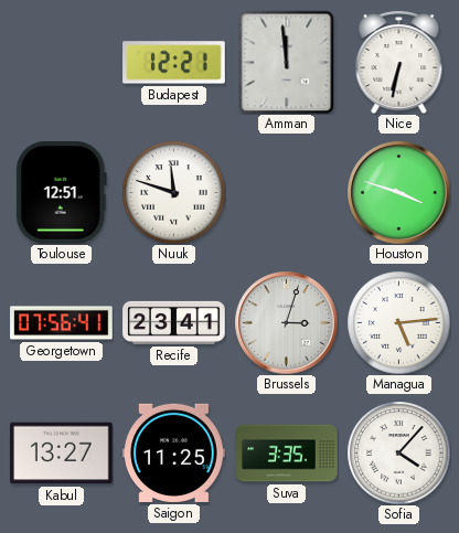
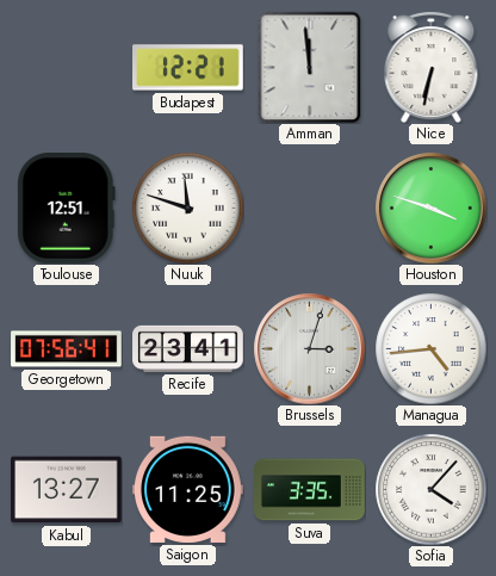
Managua: 5:14 -> 4:44
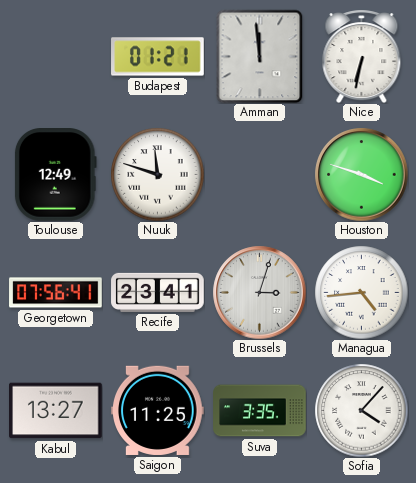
Budapest: 12:21 -> 01:21
Toulouse: 12:51 -> 12:49
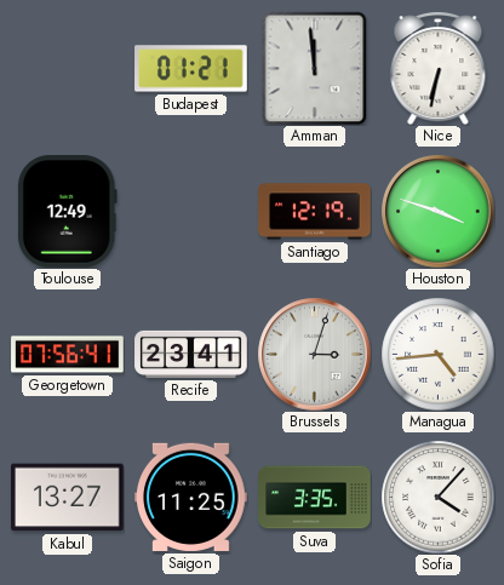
Nuuk: 11:48 -> none
Santiago: none -> 12:19
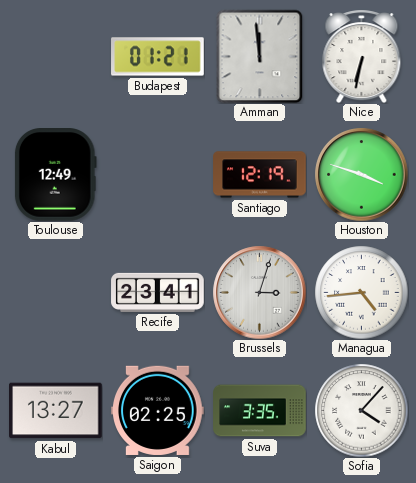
Georgetown: 07:56 -> none
Saigon: 11:25 -> 02:25
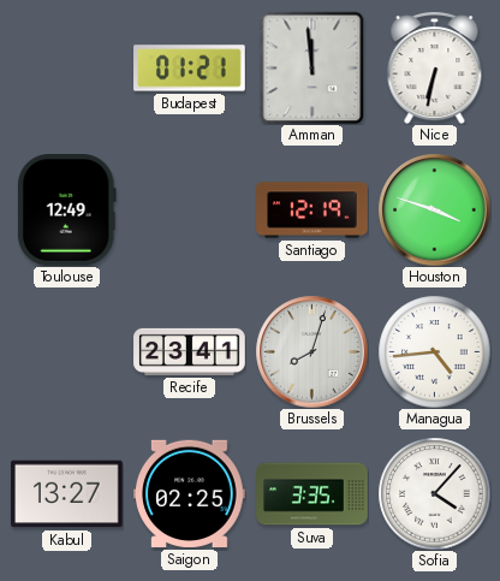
Brussels: 3:03 -> 8:03
